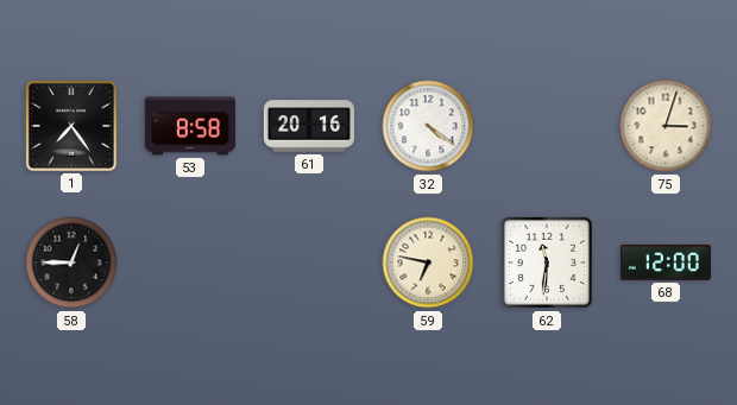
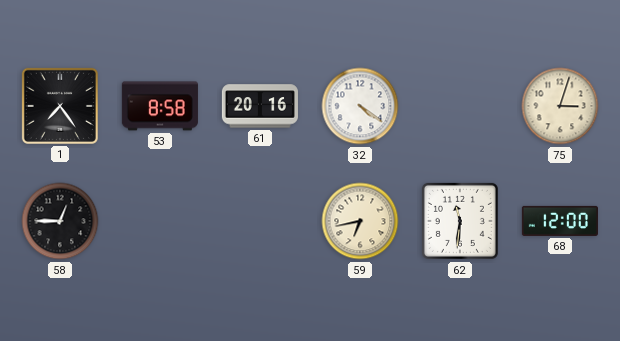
59: 6:47 -> 6:43
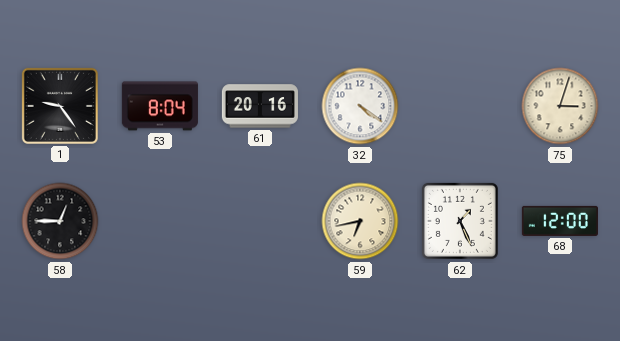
1: 7:24 -> 9:24
53: 8:58 -> 8:04
62: 11:31 -> 1:26
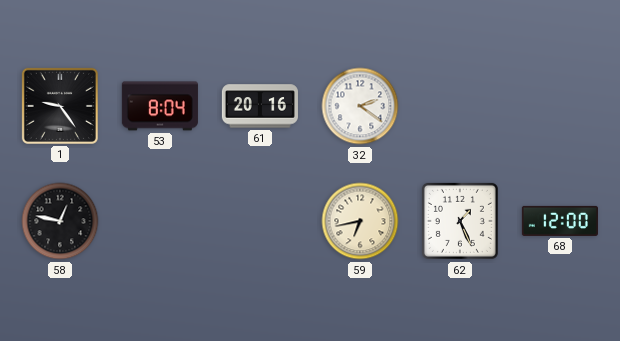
32: 4:21 -> 2:21
75: 3:03 -> none
58: 12:45 -> 12:47
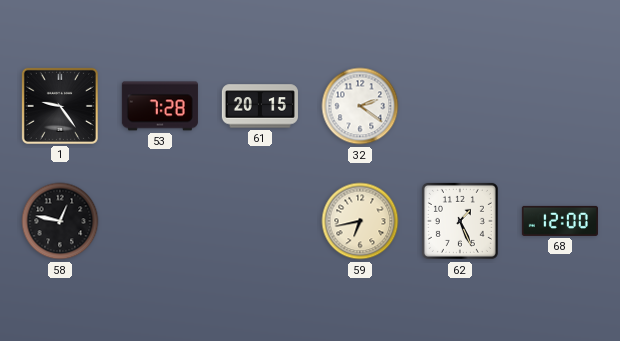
53: 8:04 -> 7:28
61: 20:16 -> 20:15
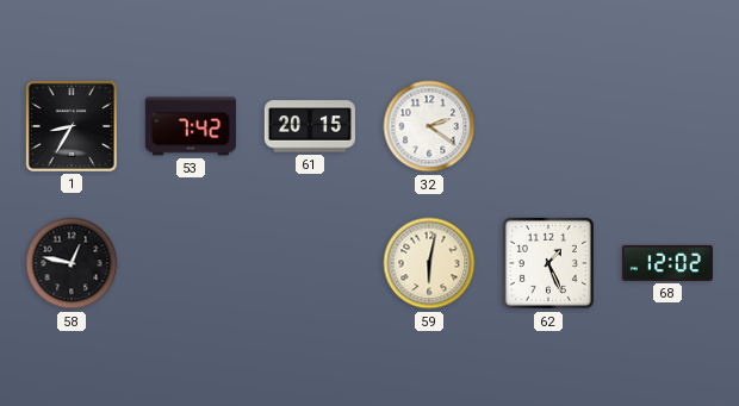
1: 9:24 -> 8:35
53: 7:28 -> 7:42
59: 6:43 -> 6:02
68: 12:00 -> 12:02
